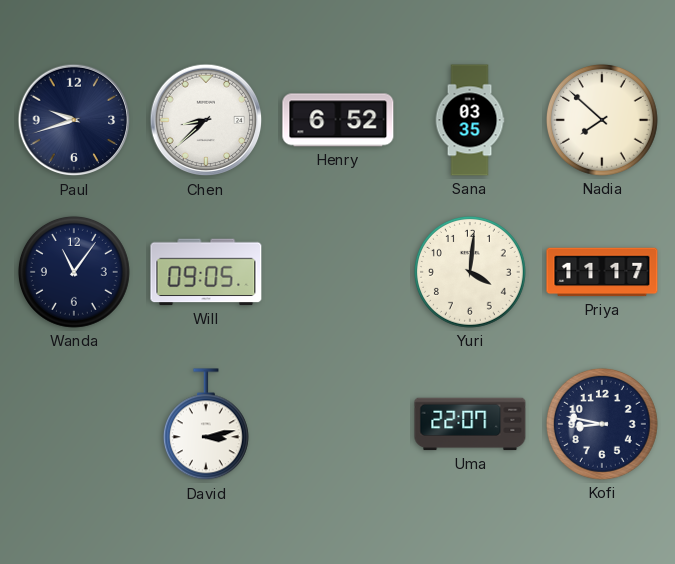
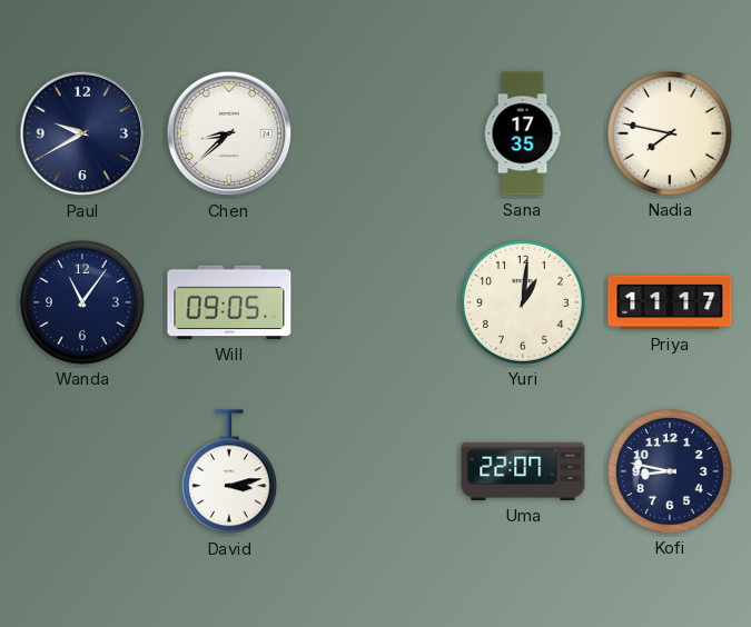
Paul: 9:42 -> 9:40
Henry: 6:52 -> none
Sana: 03:35 -> 17:35
Nadia: 7:52 -> 7:47
Yuri: 4:01 -> 1:01
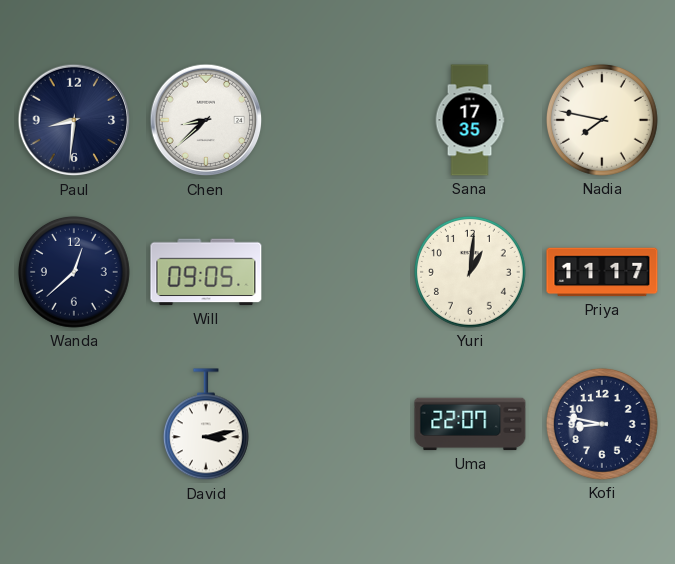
Paul: 9:40 -> 8:31
Wanda: 11:06 -> 12:38
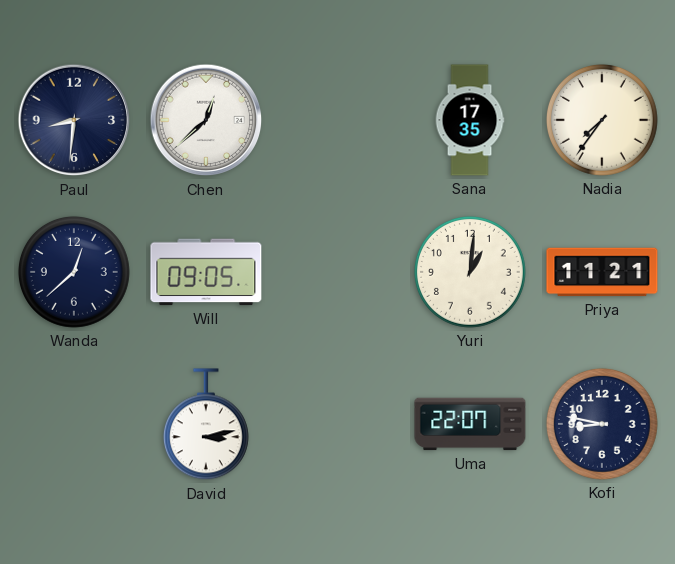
Chen: 8:38 -> 12:38
Nadia: 7:47 -> 7:36
Priya: 11:17 -> 11:21
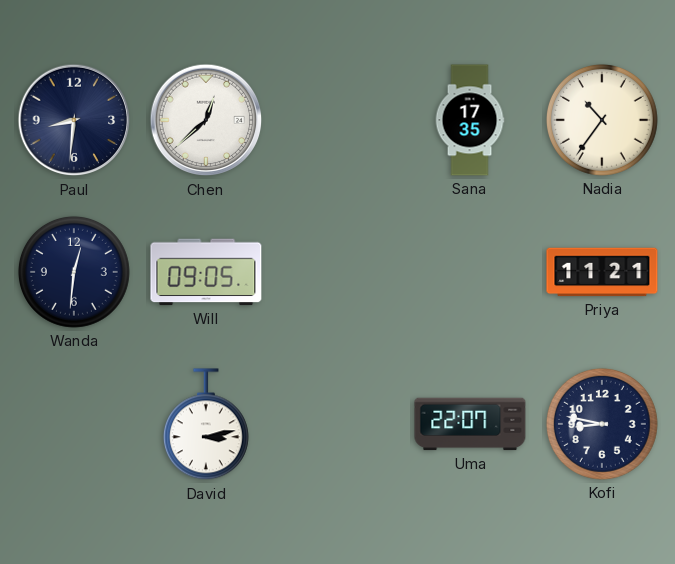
Nadia: 7:36 -> 10:36
Wanda: 12:38 -> 12:31
Yuri: 1:01 -> none
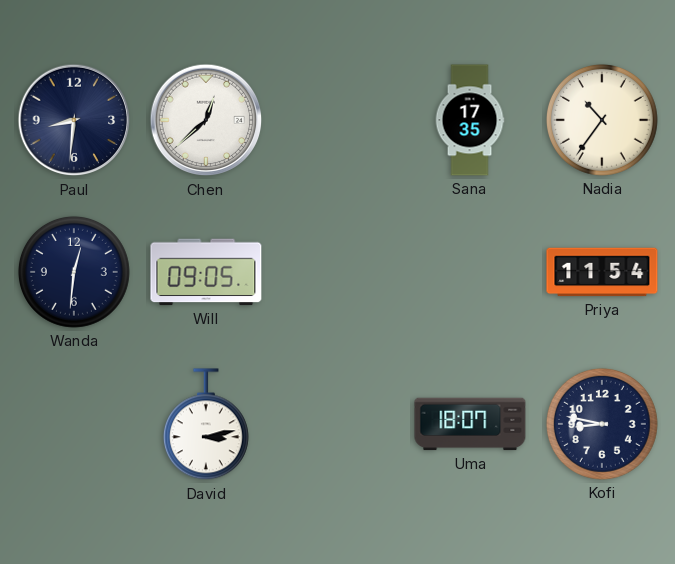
Priya: 11:21 -> 11:54
Uma: 22:07 -> 18:07
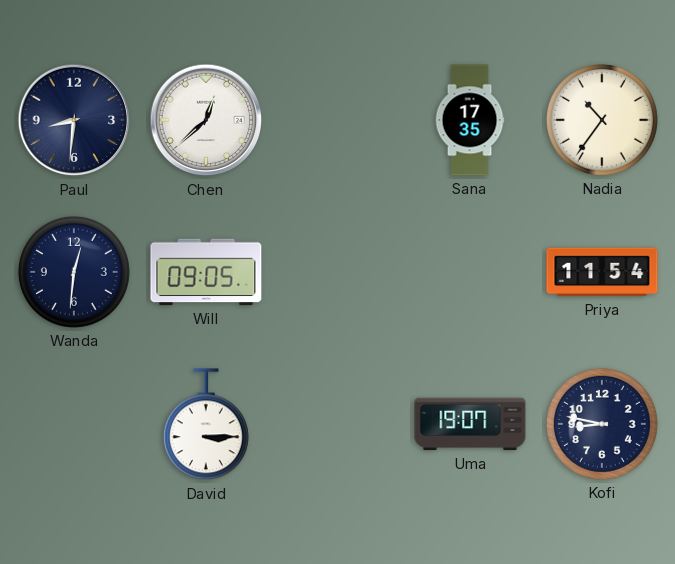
David: 3:13 -> 3:15
Uma: 18:07 -> 19:07
